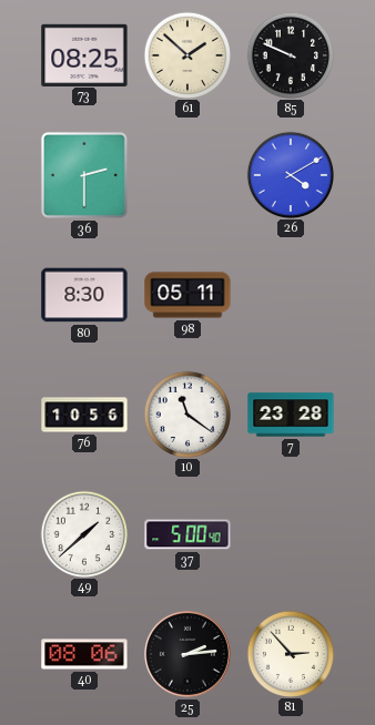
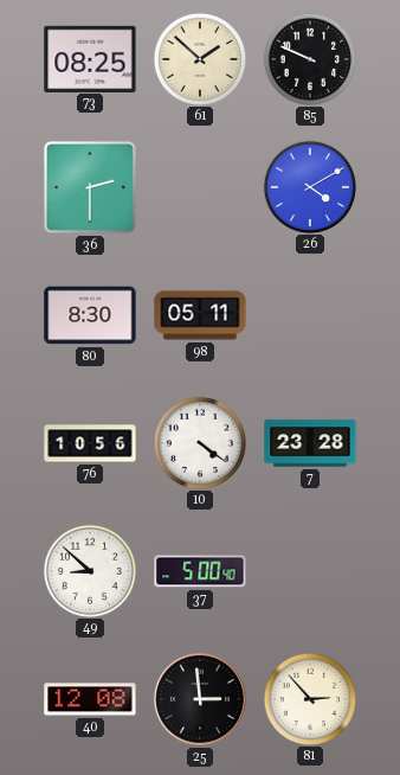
10: 11:21 -> 4:21
49: 1:38 -> 8:52
40: 08:06 -> 12:08
25: 2:14 -> 2:59
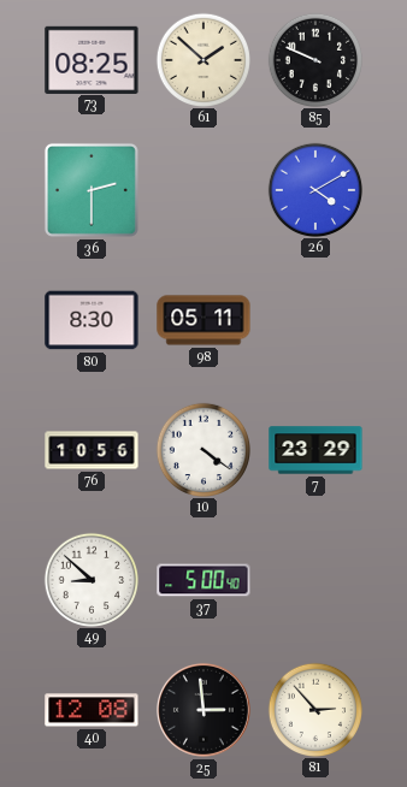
7: 23:28 -> 23:29
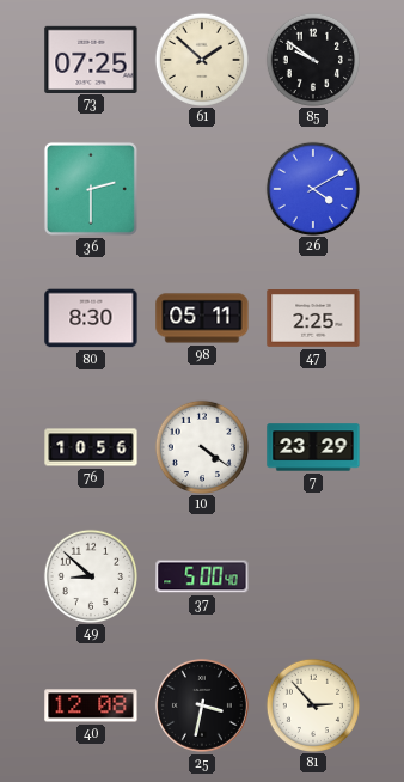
73: 08:25 -> 07:25
85: 9:49 -> 9:51
47: none -> 2:25
25: 2:59 -> 3:32
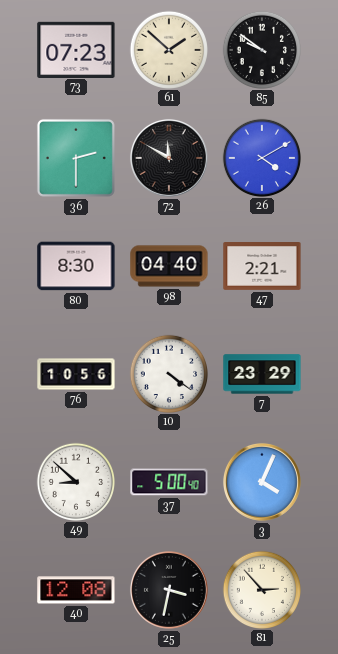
73: 07:25 -> 07:23
72: none -> 11:50
98: 05:11 -> 04:40
47: 2:25 -> 2:21
3: none -> 4:04
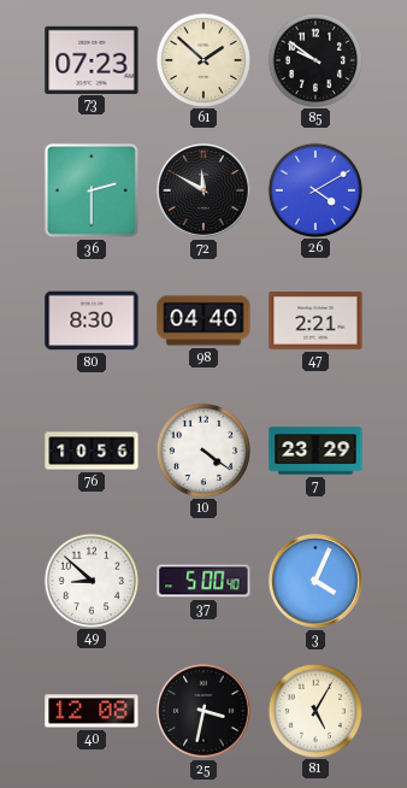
81: 2:53 -> 5:05
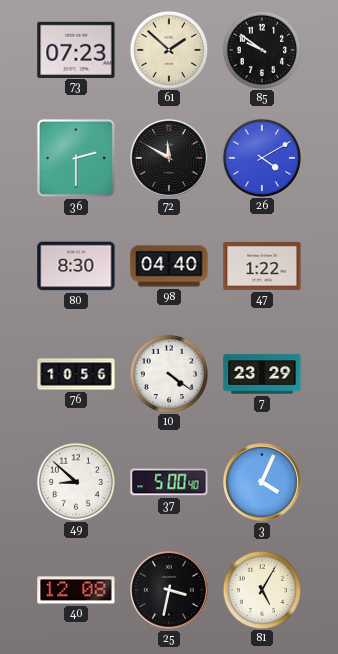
47: 2:21 -> 1:22
